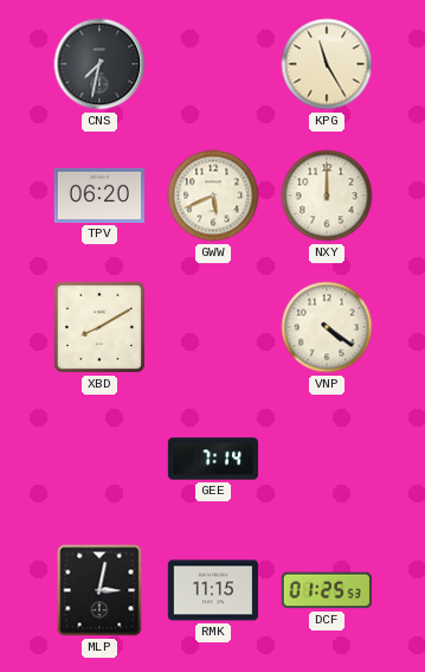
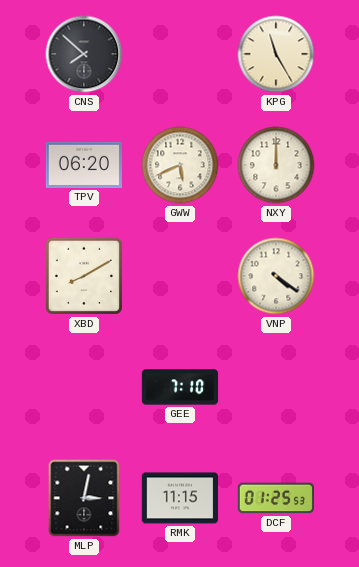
CNS: 7:32 -> 7:52
GEE: 7:14 -> 7:10
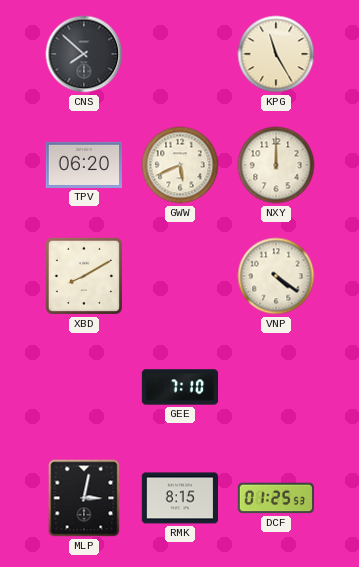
RMK: 11:15 -> 8:15
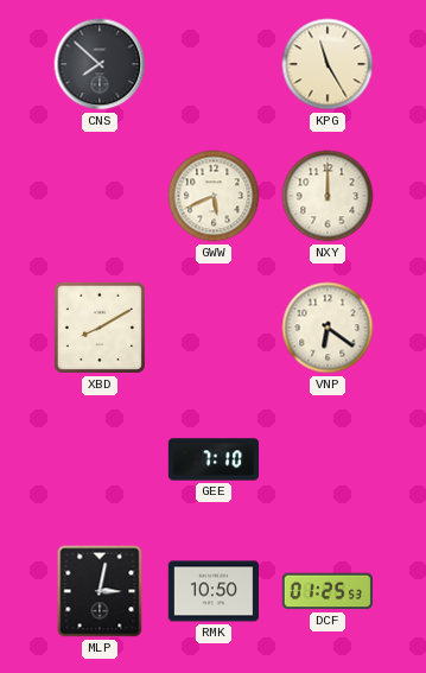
TPV: 06:20 -> none
VNP: 4:21 -> 6:21
RMK: 8:15 -> 10:50
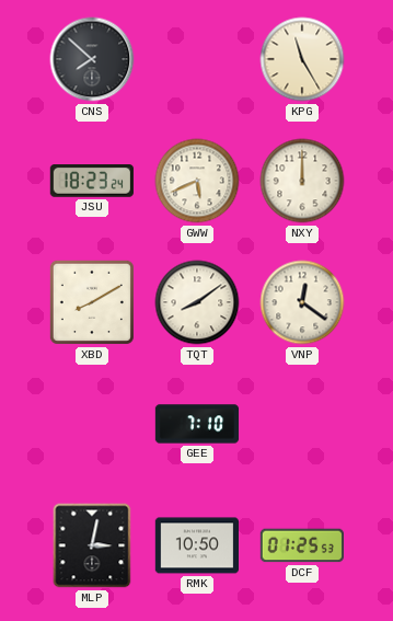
JSU: none -> 18:23
TQT: none -> 8:09
VNP: 6:21 -> 12:21
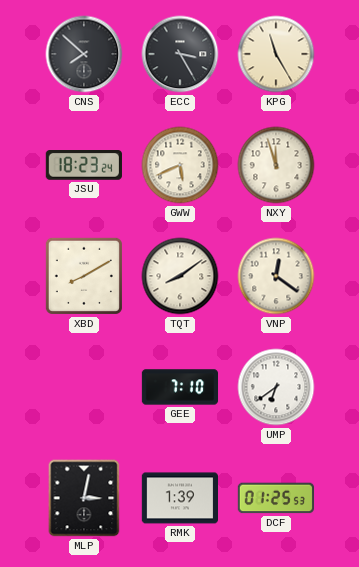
ECC: none -> 3:25
NXY: 12:00 -> 11:57
UMP: none -> 6:39
RMK: 10:50 -> 1:39
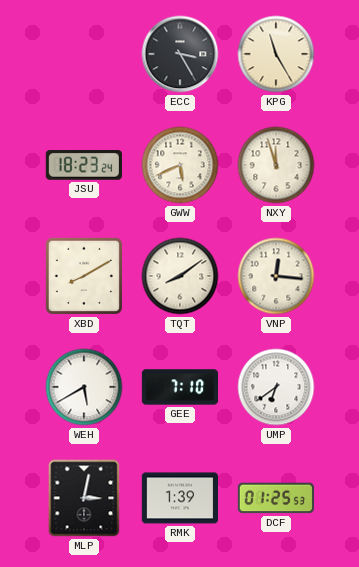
CNS: 7:52 -> none
VNP: 12:21 -> 12:16
WEH: none -> 5:40
